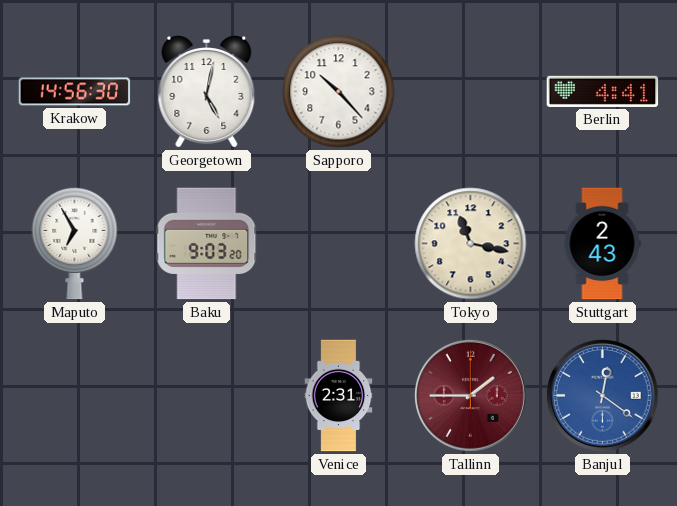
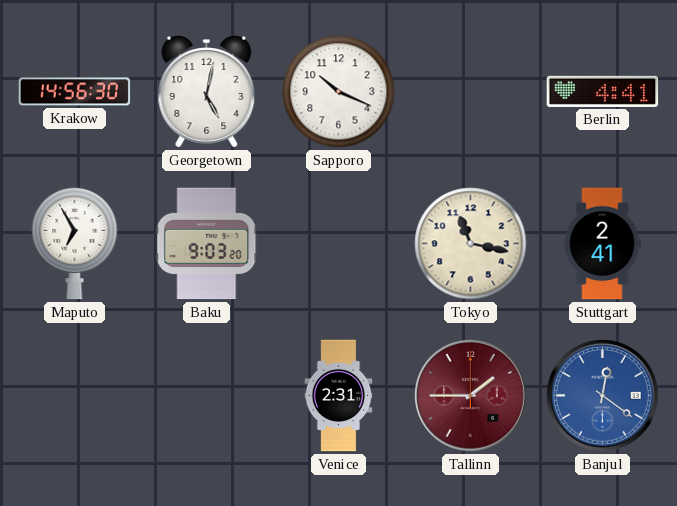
Sapporo: 10:23 -> 10:19
Stuttgart: 2:43 -> 2:41
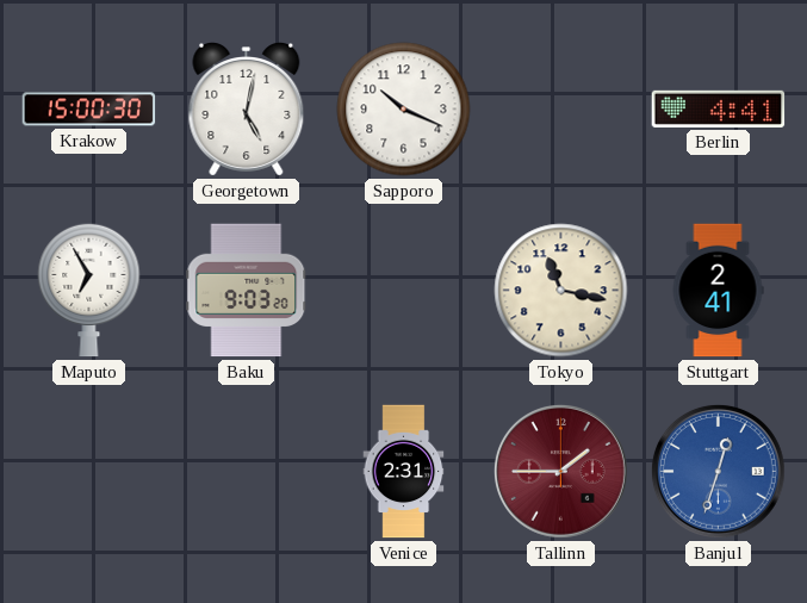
Krakow: 14:56 -> 15:00
Banjul: 12:21 -> 12:33
